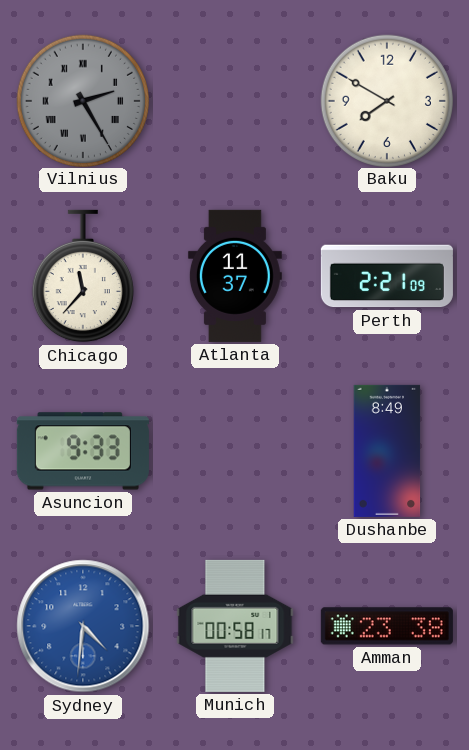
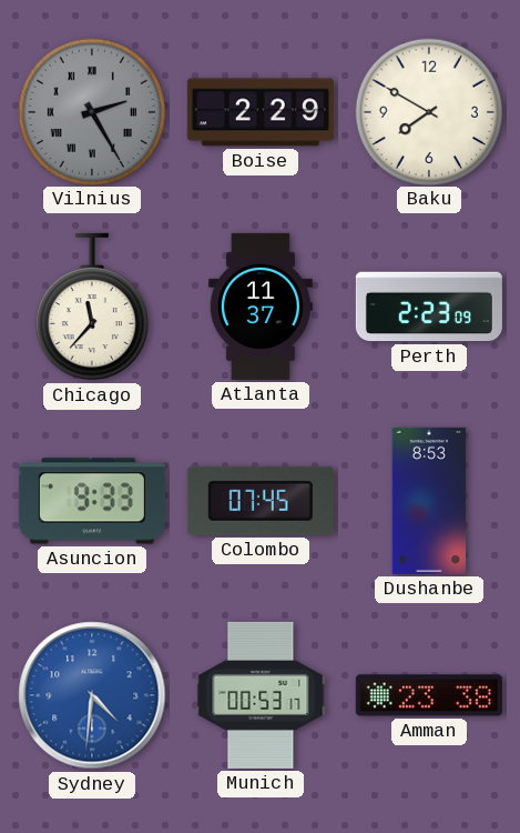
Boise: none -> 2:29
Perth: 2:21 -> 2:23
Colombo: none -> 07:45
Dushanbe: 8:49 -> 8:53
Munich: 00:58 -> 00:53
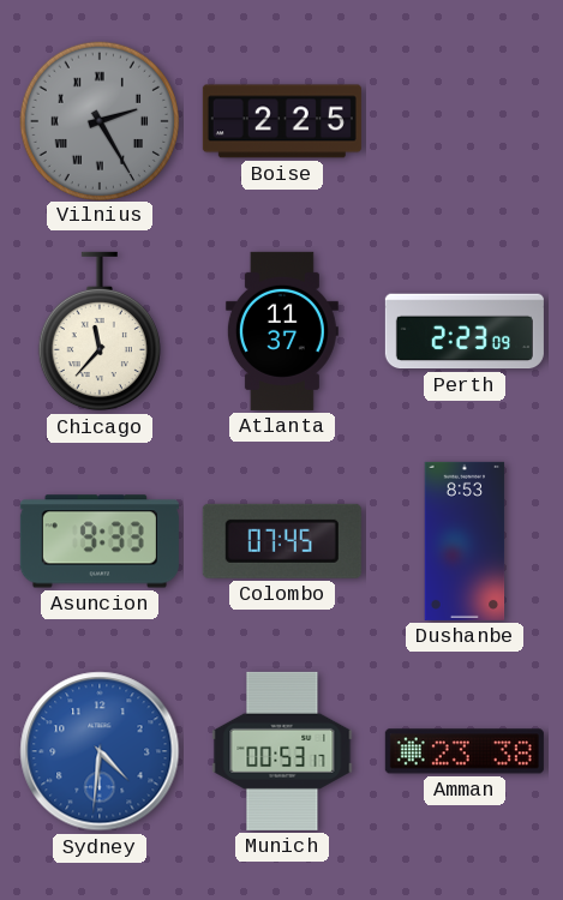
Boise: 2:29 -> 2:25
Baku: 7:50 -> none
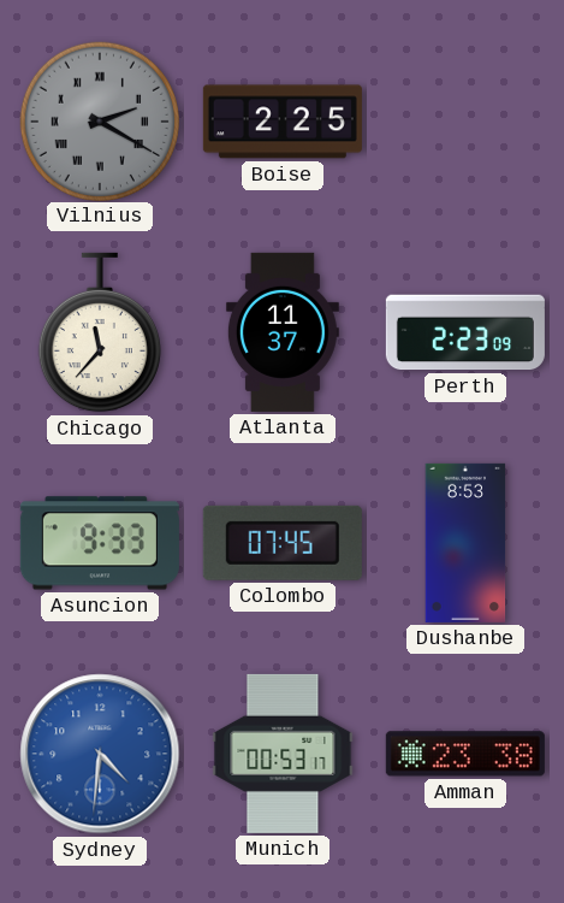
Vilnius: 2:25 -> 2:20
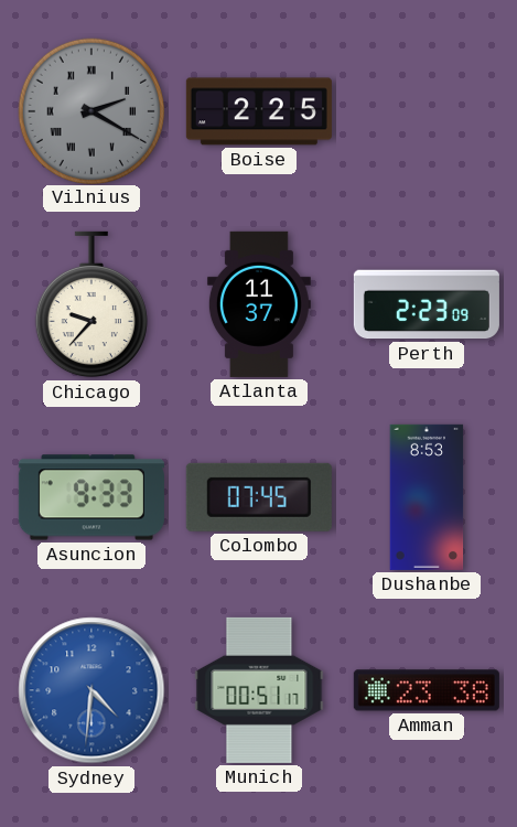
Chicago: 11:37 -> 9:37
Munich: 00:53 -> 00:51
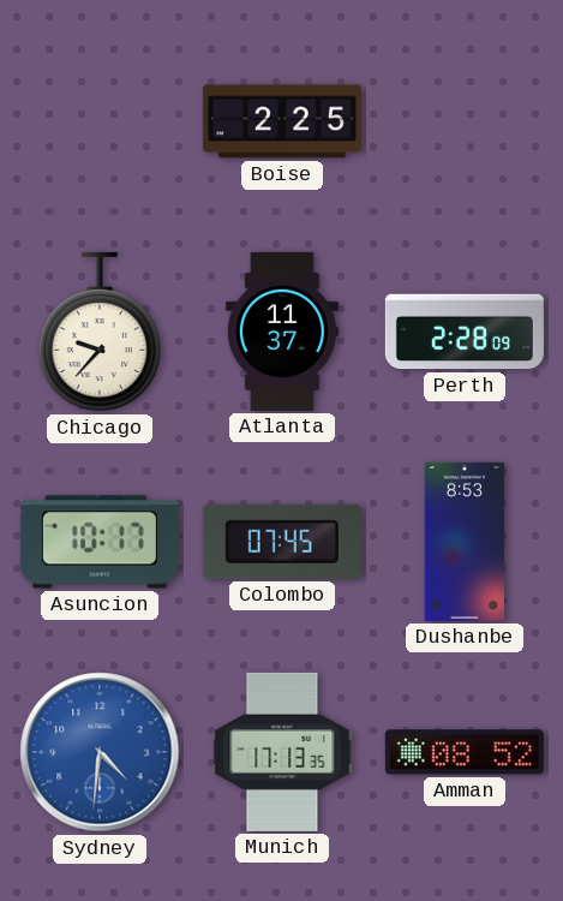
Vilnius: 2:20 -> none
Perth: 2:23 -> 2:28
Asuncion: 9:33 -> 10:17
Munich: 00:51 -> 17:13
Amman: 23:38 -> 08:52
